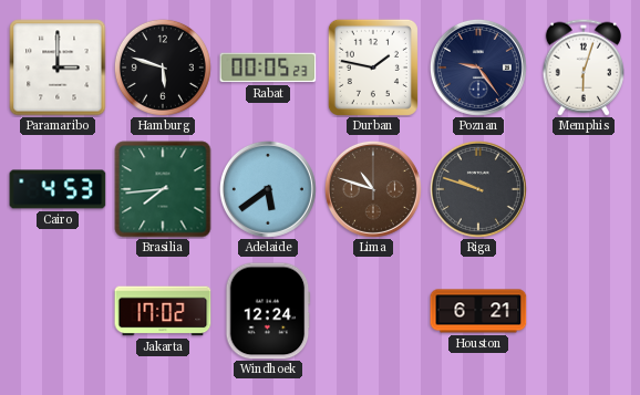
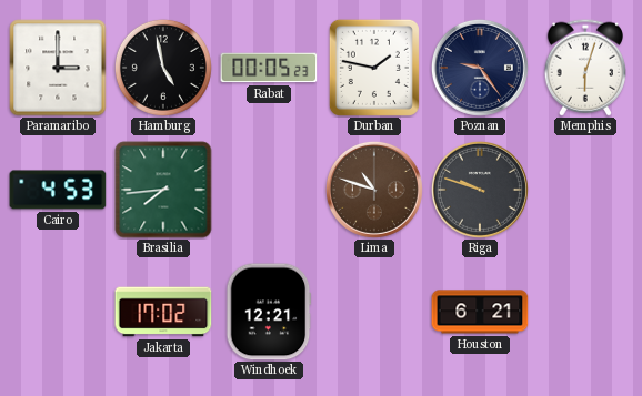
Hamburg: 5:48 -> 4:58
Adelaide: 5:39 -> none
Windhoek: 12:24 -> 12:21
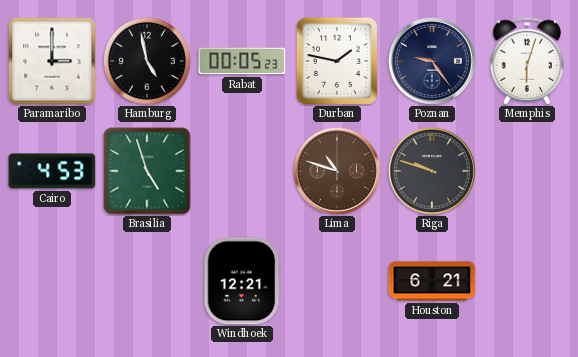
Brasilia: 7:44 -> 4:57
Jakarta: 17:02 -> none
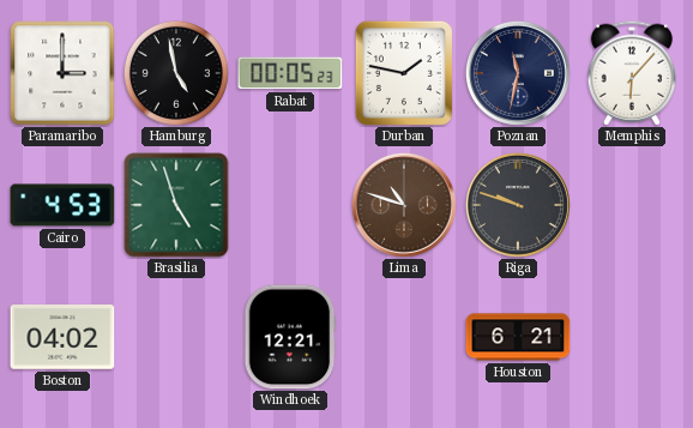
Poznan: 9:24 -> 11:32
Memphis: 6:03 -> 6:07
Boston: none -> 04:02
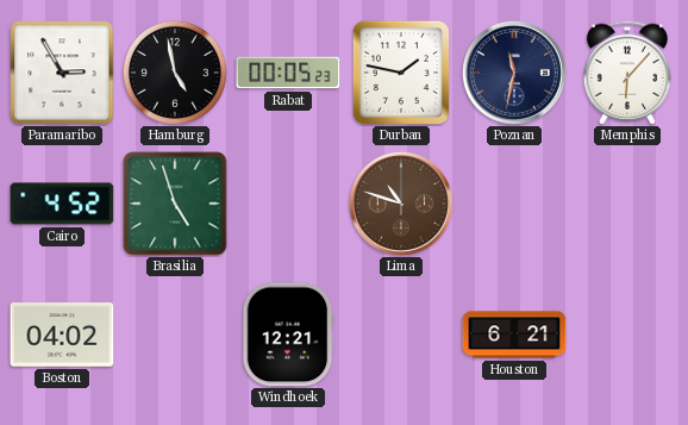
Paramaribo: 3:00 -> 2:55
Cairo: 4:53 -> 4:52
Riga: 9:48 -> none
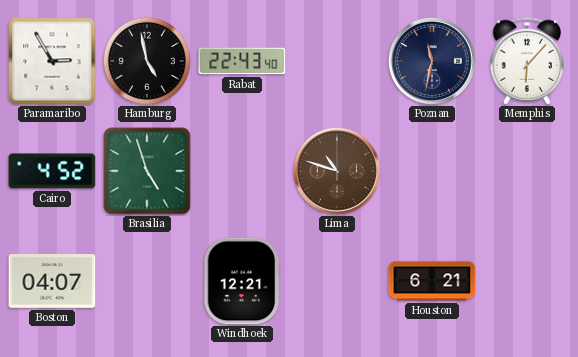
Rabat: 00:05 -> 22:43
Durban: 1:47 -> none
Boston: 04:02 -> 04:07
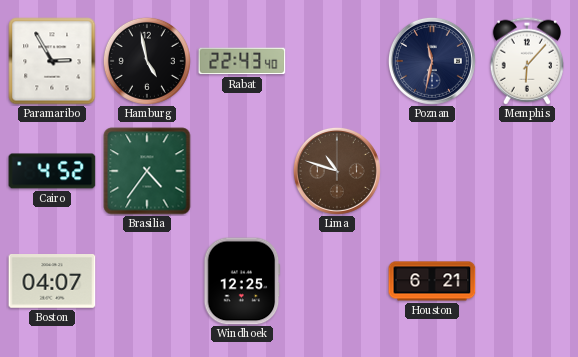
Brasilia: 4:57 -> 4:36
Windhoek: 12:21 -> 12:25
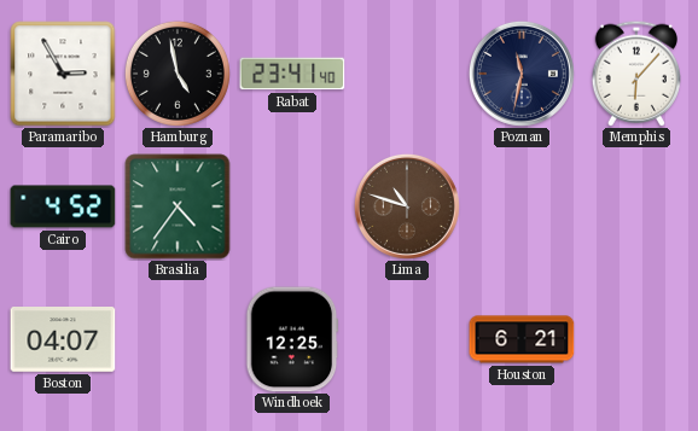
Rabat: 22:43 -> 23:41
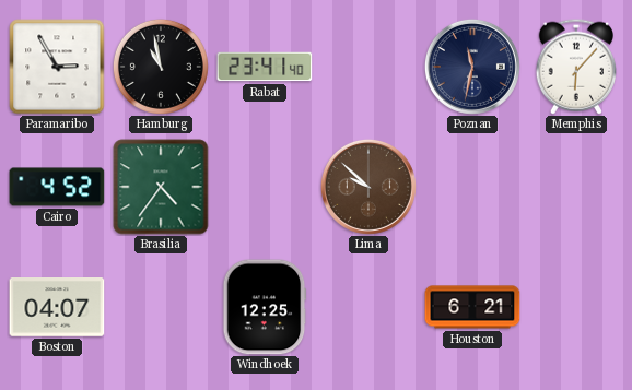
Hamburg: 4:58 -> 10:58
Lima: 10:48 -> 9:52
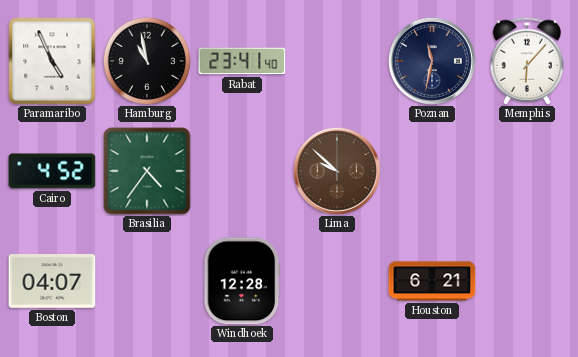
Paramaribo: 2:55 -> 4:56
Windhoek: 12:25 -> 12:28
